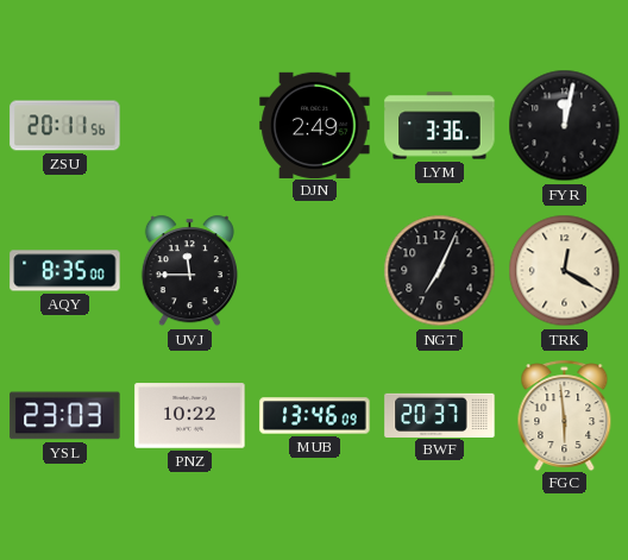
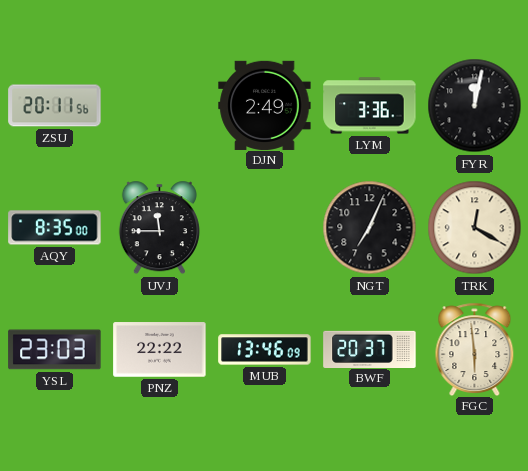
PNZ: 10:22 -> 22:22
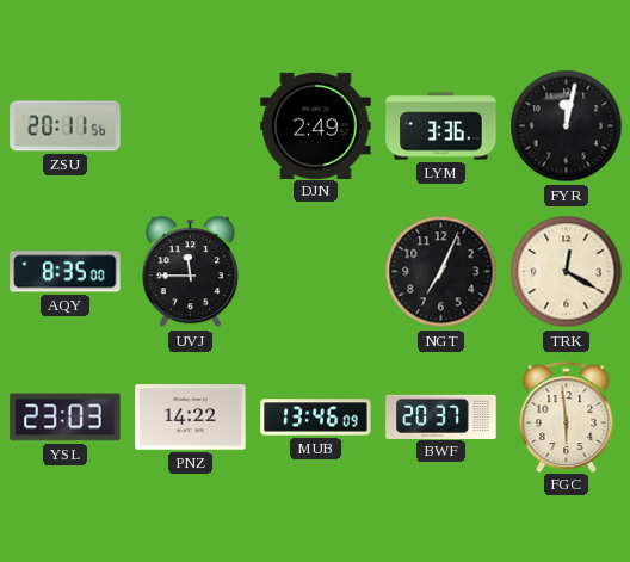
PNZ: 22:22 -> 14:22
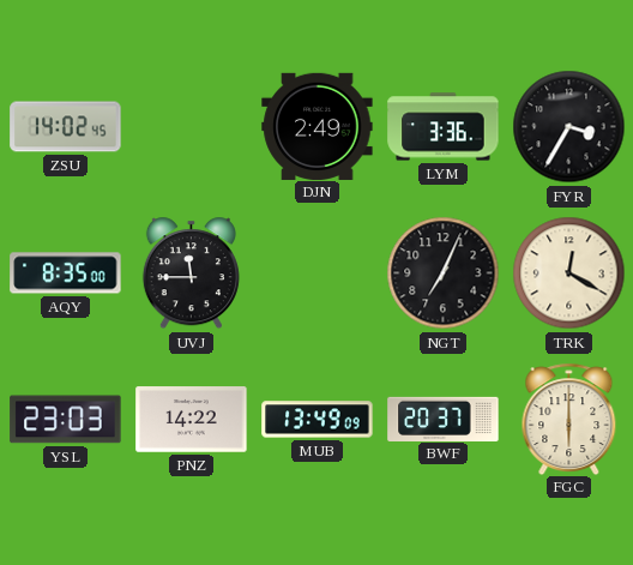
ZSU: 20:11 -> 14:02
FYR: 12:02 -> 3:35
MUB: 13:46 -> 13:49
FGC: 5:59 -> 6:00
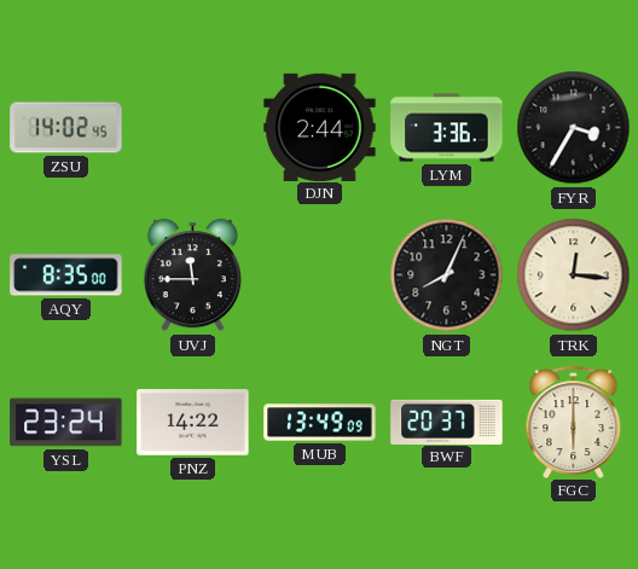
DJN: 2:49 -> 2:44
NGT: 7:04 -> 8:04
TRK: 12:20 -> 12:16
YSL: 23:03 -> 23:24
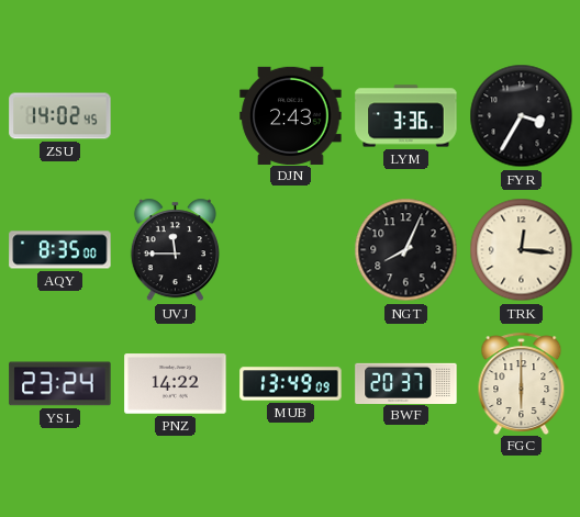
DJN: 2:44 -> 2:43
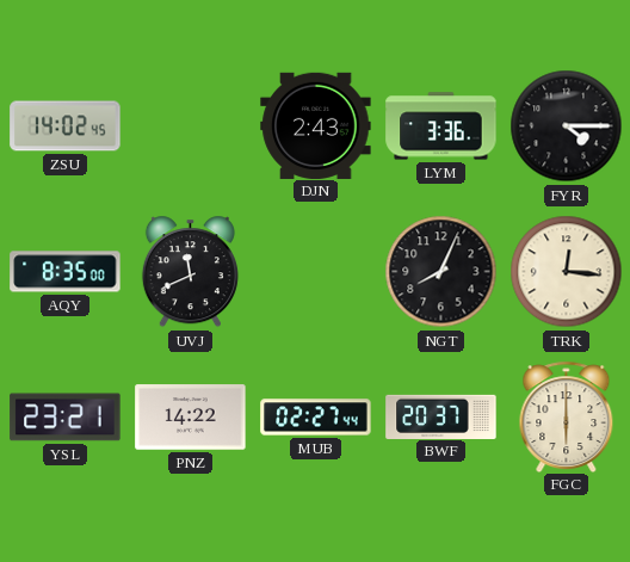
FYR: 3:35 -> 4:15
UVJ: 11:45 -> 11:41
YSL: 23:24 -> 23:21
MUB: 13:49 -> 02:27
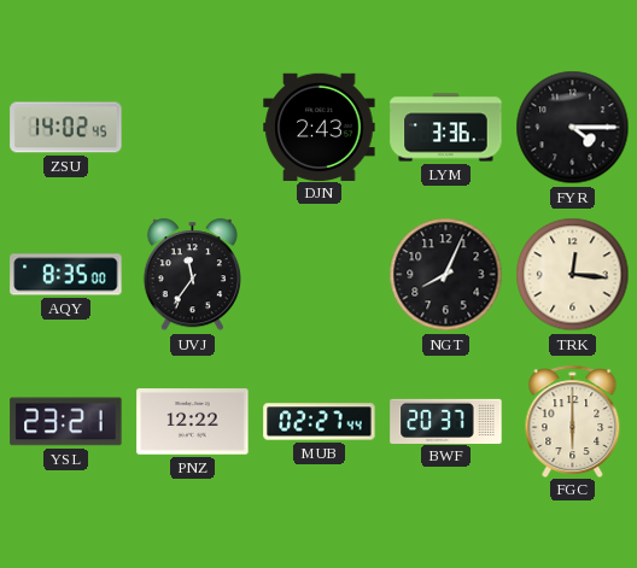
UVJ: 11:41 -> 11:36
PNZ: 14:22 -> 12:22
